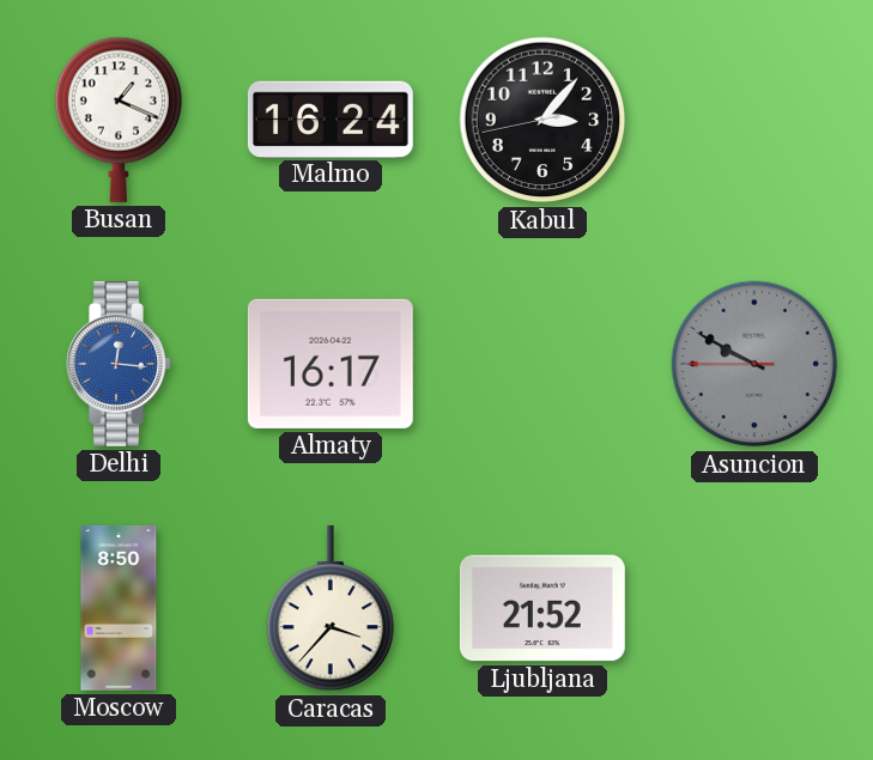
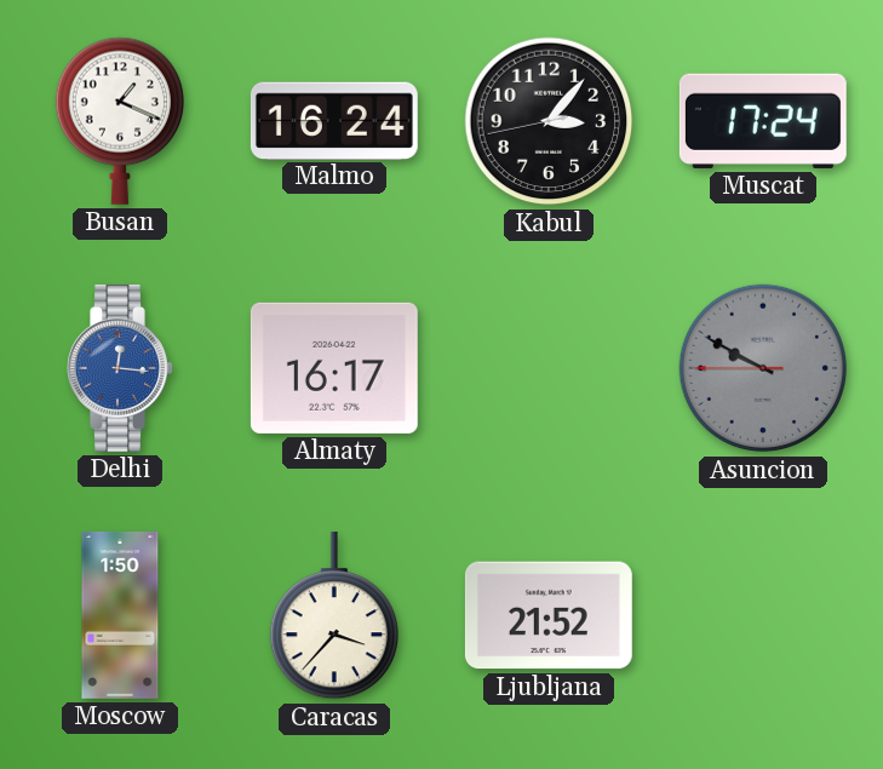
Muscat: none -> 17:24
Moscow: 8:50 -> 1:50
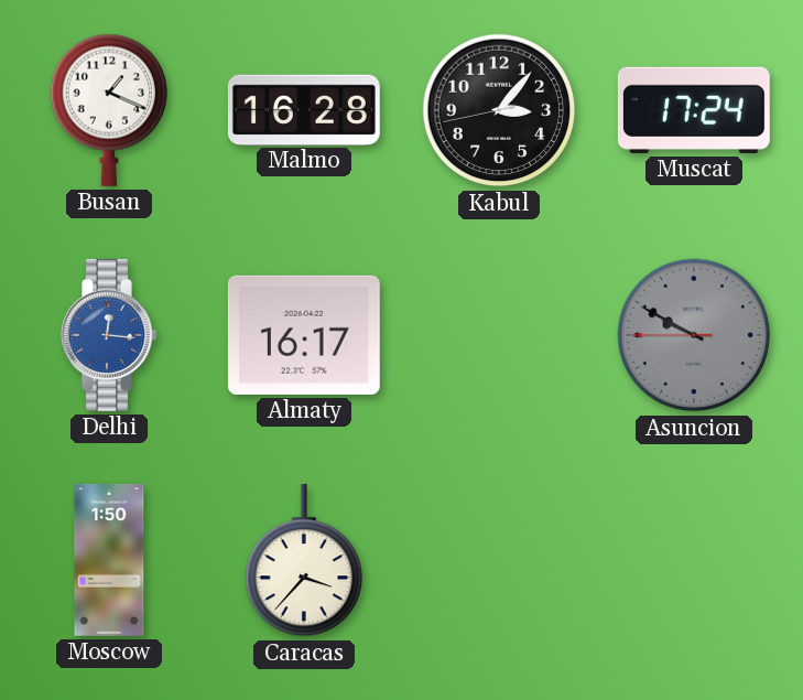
Malmo: 16:24 -> 16:28
Ljubljana: 21:52 -> none
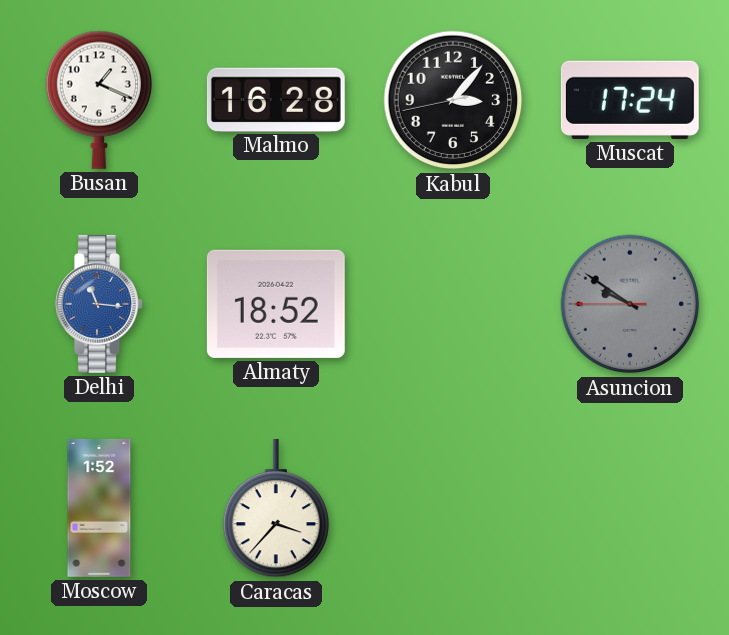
Delhi: 12:16 -> 11:16
Almaty: 16:17 -> 18:52
Asuncion: 9:49 -> 9:50
Moscow: 1:50 -> 1:52
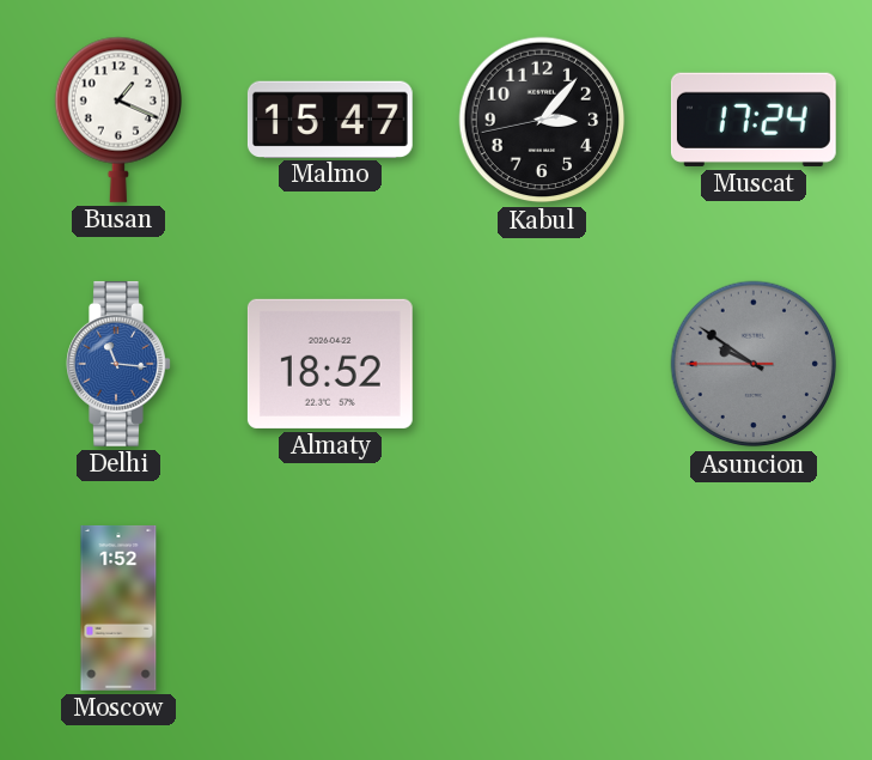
Malmo: 16:28 -> 15:47
Caracas: 3:37 -> none
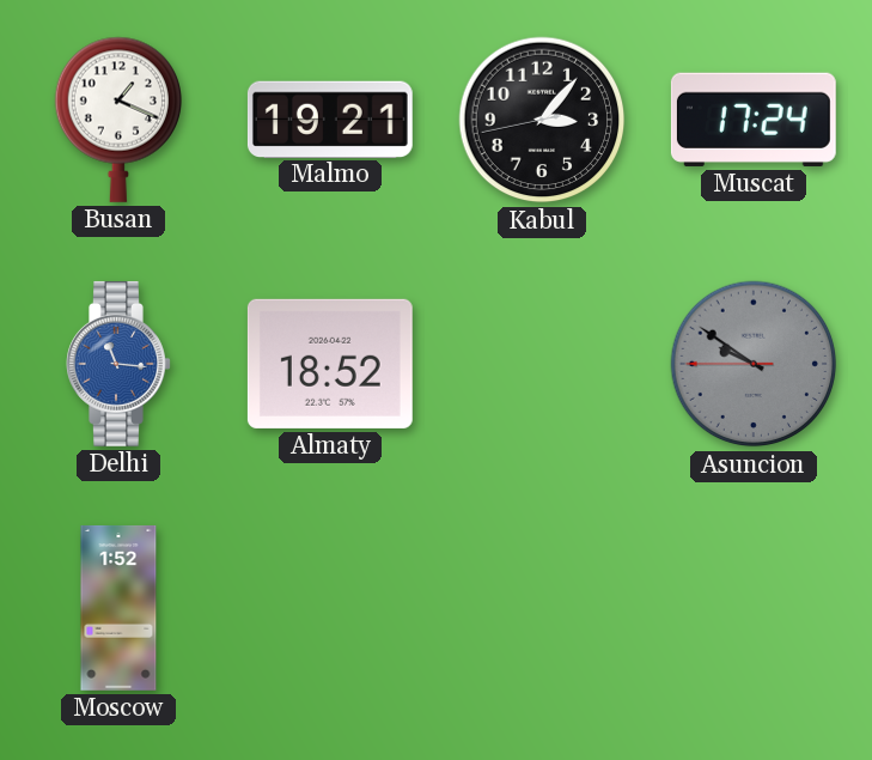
Malmo: 15:47 -> 19:21
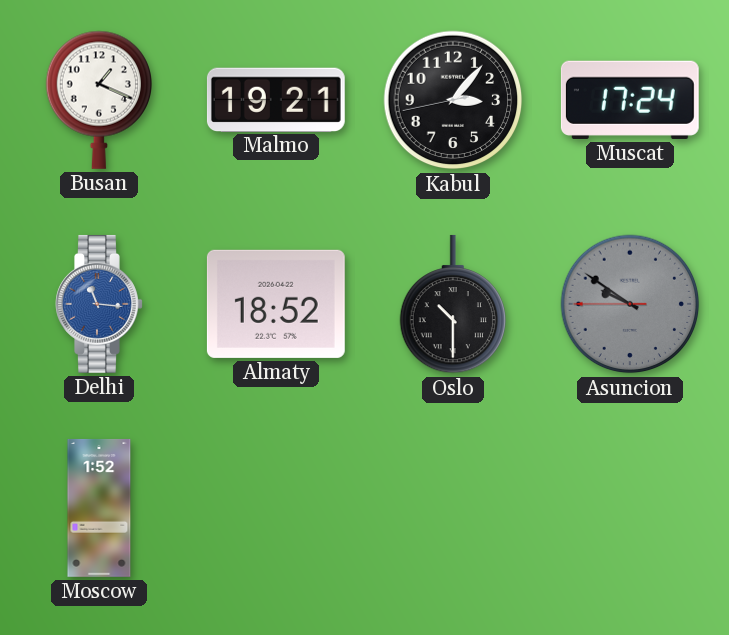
Oslo: none -> 10:30
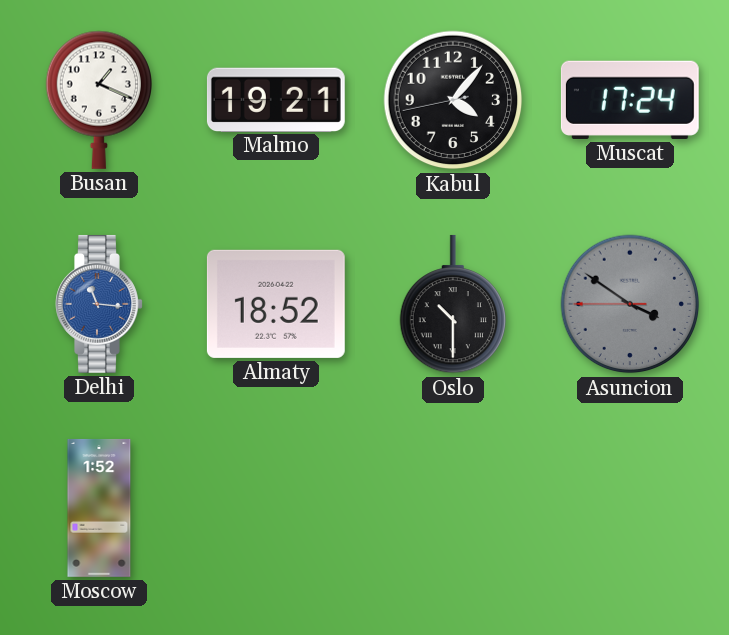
Kabul: 3:06 -> 4:06
Asuncion: 9:50 -> 3:50
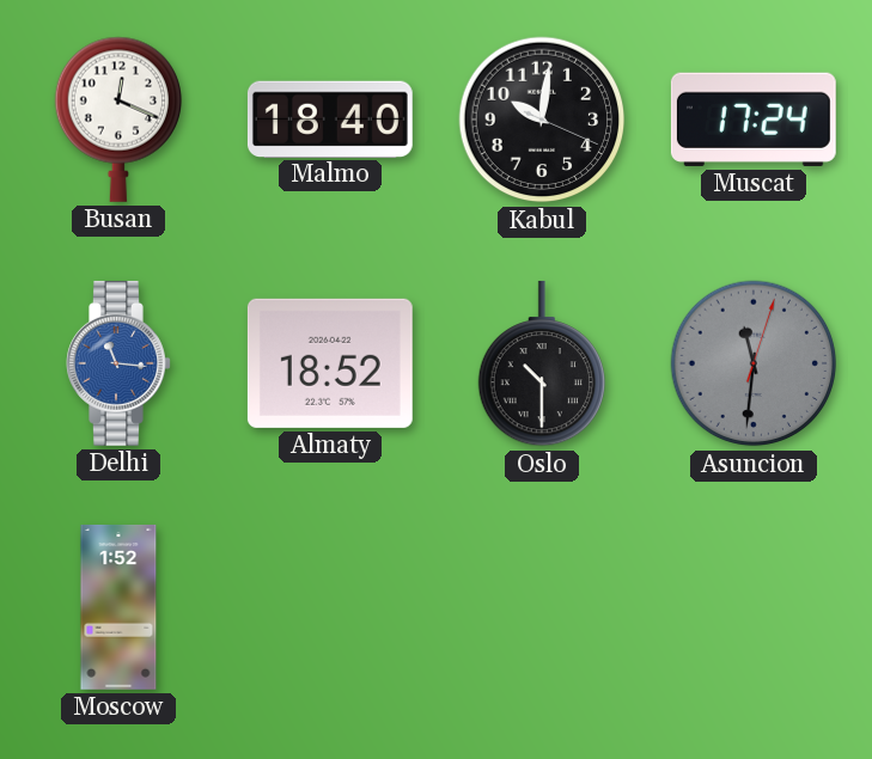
Busan: 1:19 -> 12:19
Malmo: 19:21 -> 18:40
Kabul: 4:06 -> 10:01
Asuncion: 3:50 -> 11:31
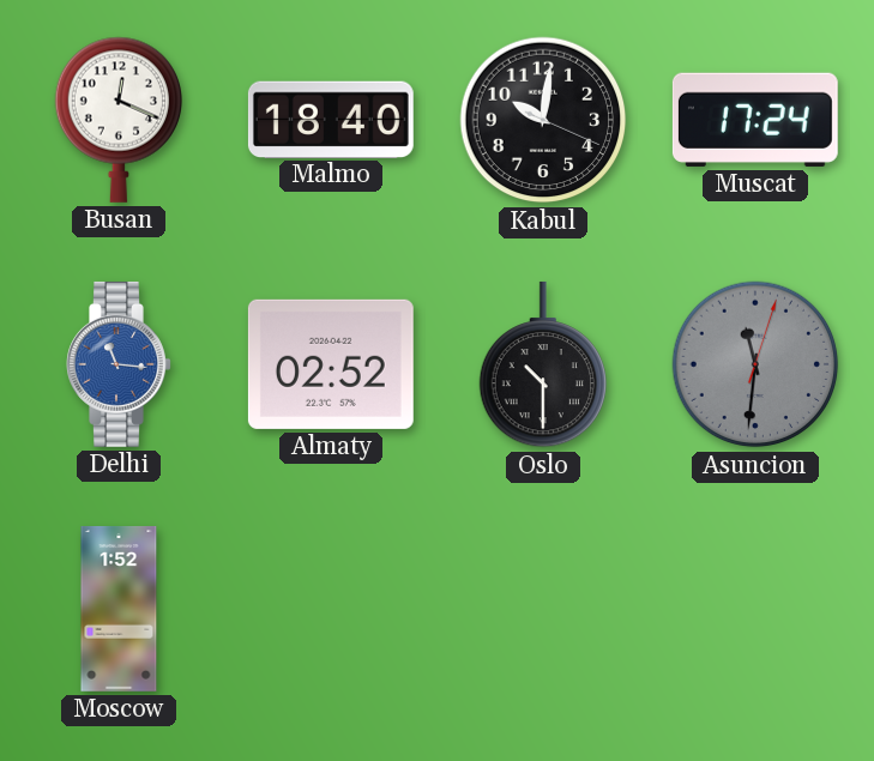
Almaty: 18:52 -> 02:52
